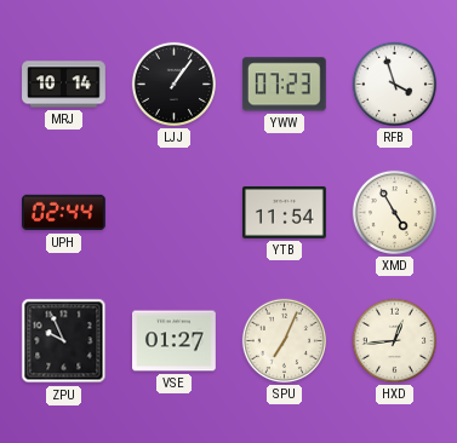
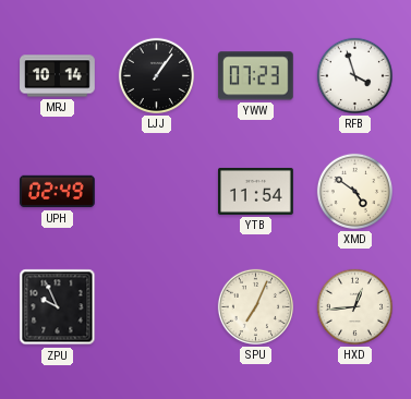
UPH: 02:44 -> 02:49
XMD: 4:55 -> 4:51
VSE: 01:27 -> none
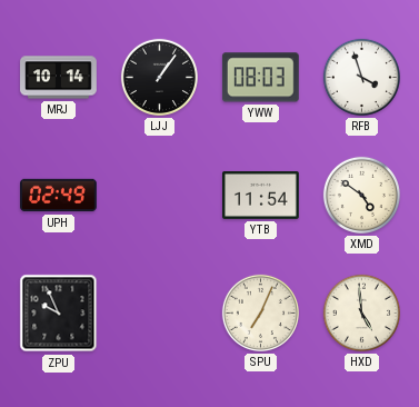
YWW: 07:23 -> 08:03
HXD: 12:44 -> 4:59
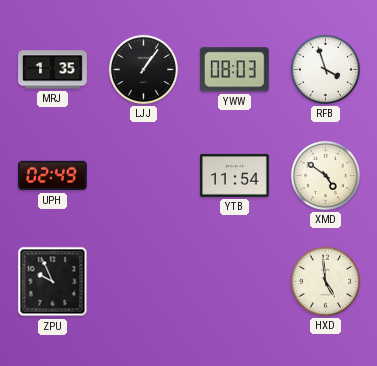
MRJ: 10:14 -> 1:35
SPU: 7:04 -> none
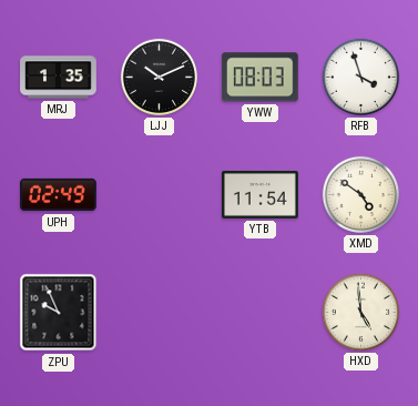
LJJ: 1:06 -> 10:11
